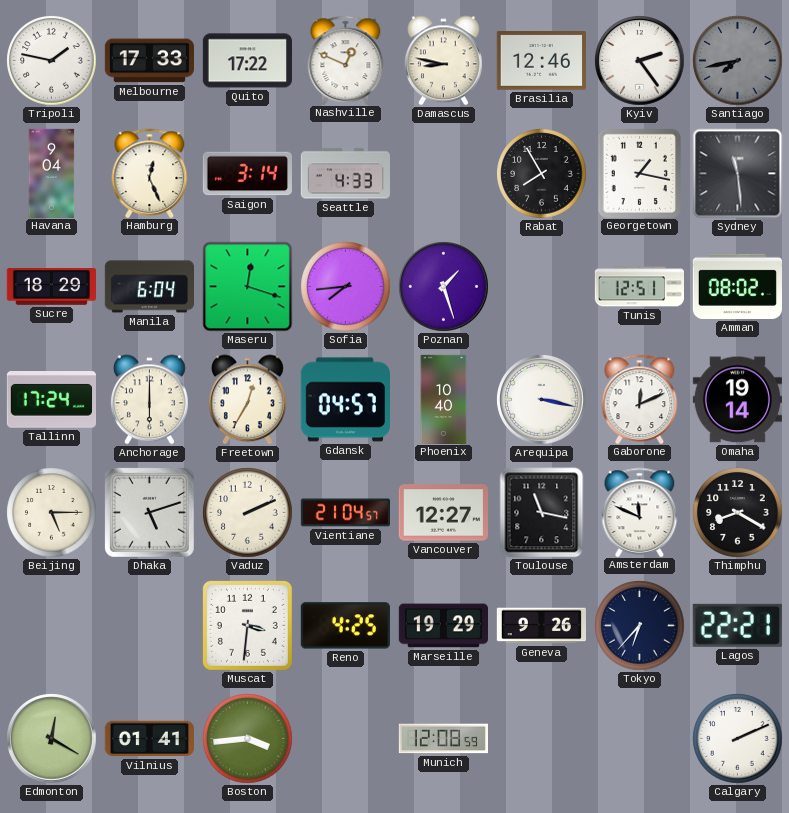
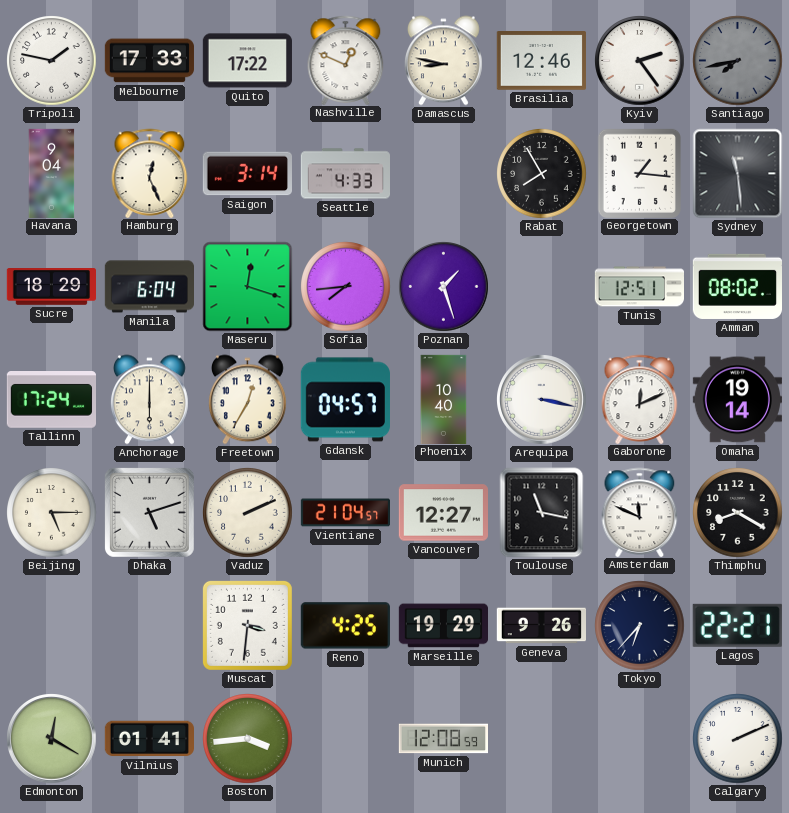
Georgetown: 1:17 -> 1:16
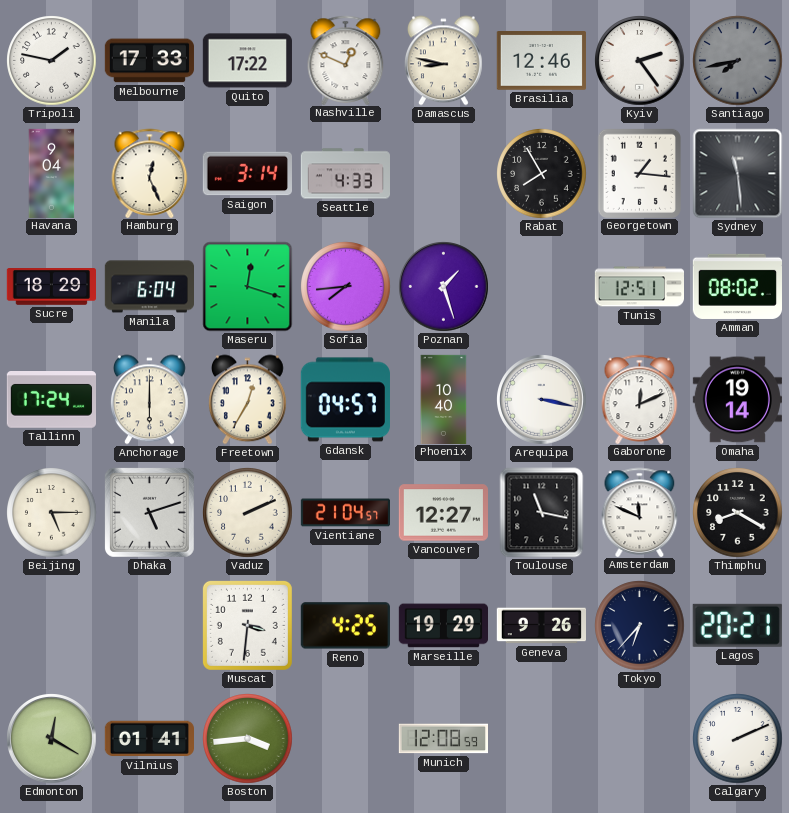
Lagos: 22:21 -> 20:21
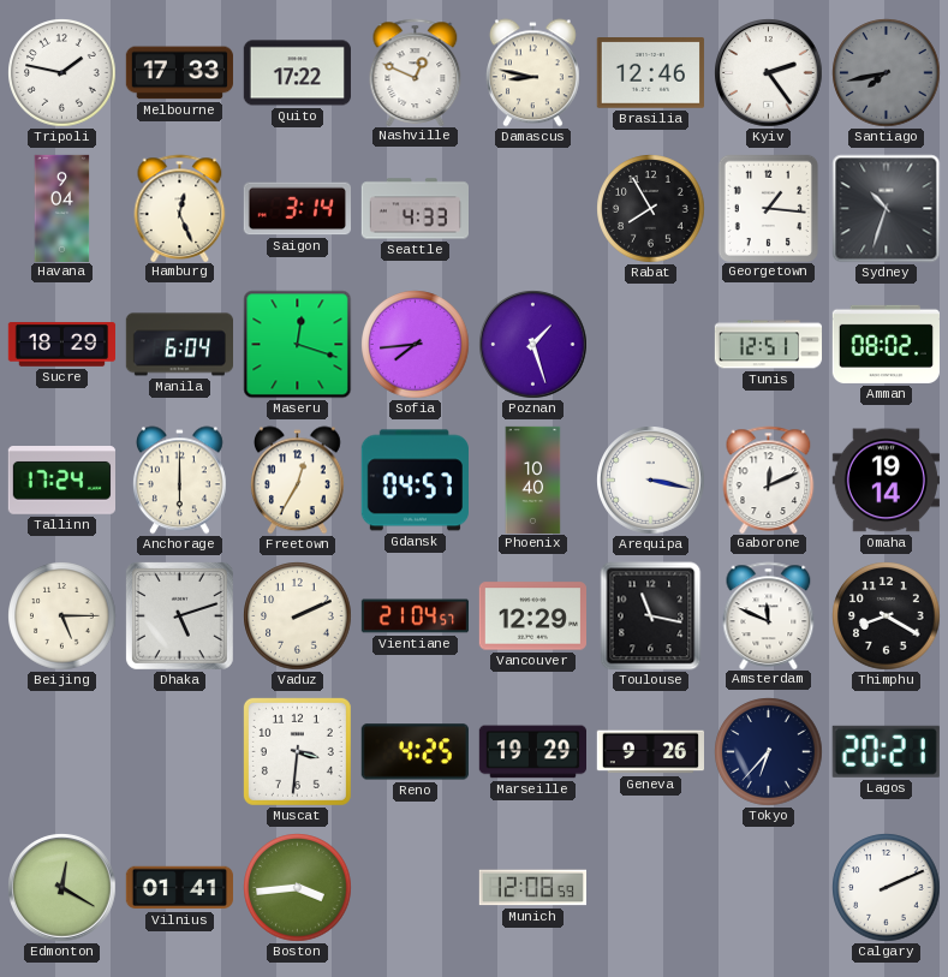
Sydney: 11:29 -> 10:33
Vancouver: 12:27 -> 12:29
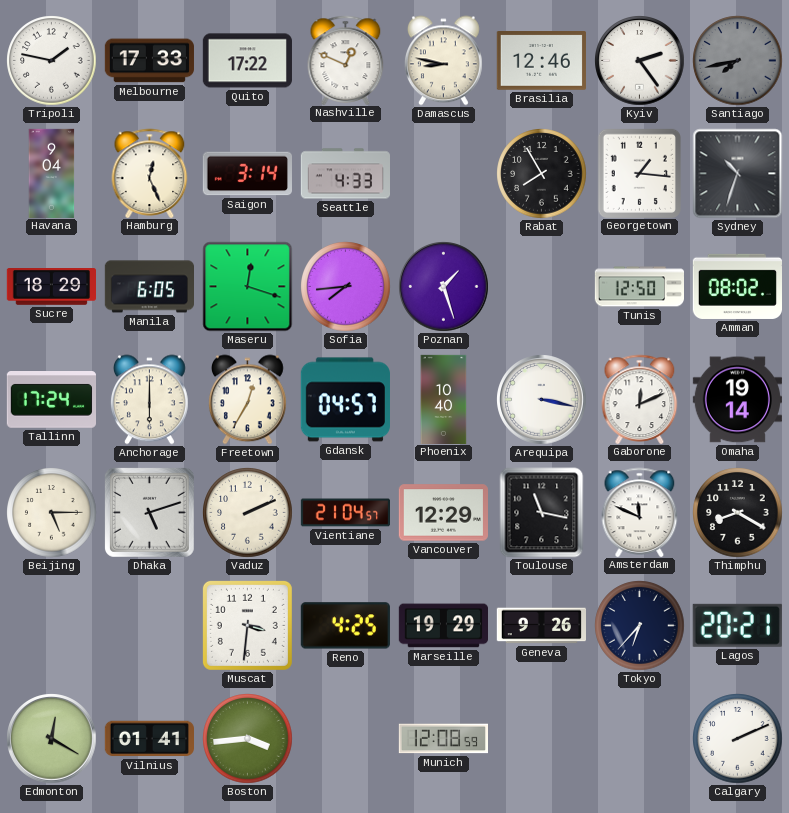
Manila: 6:04 -> 6:05
Tunis: 12:51 -> 12:50
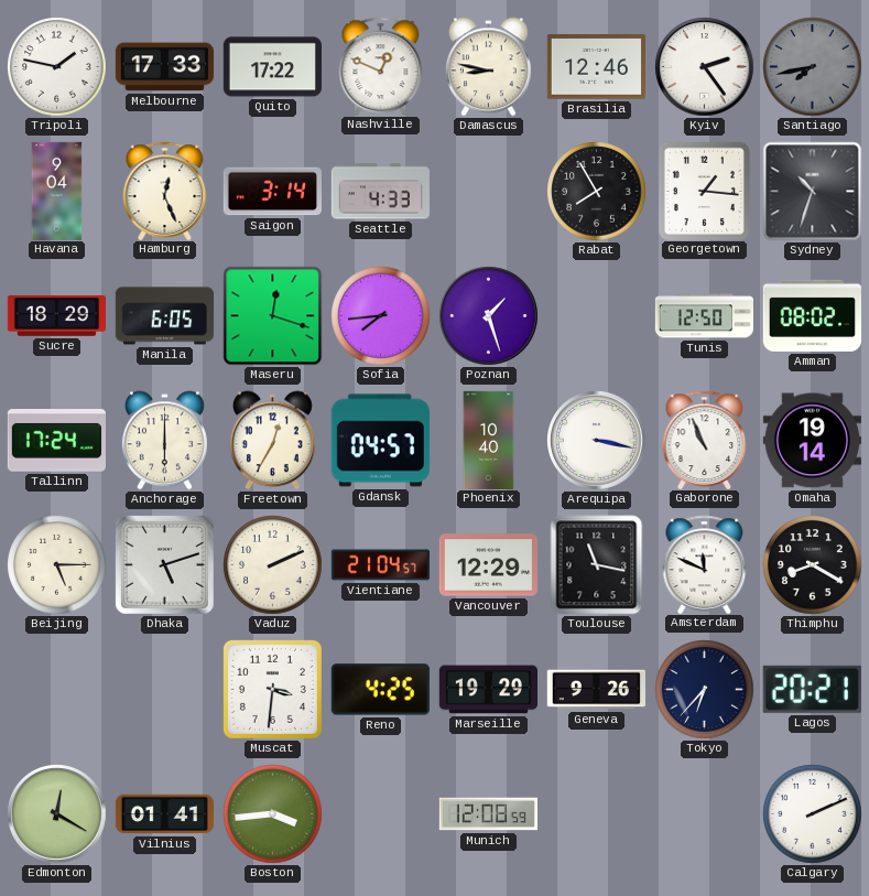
Gaborone: 12:11 -> 10:56
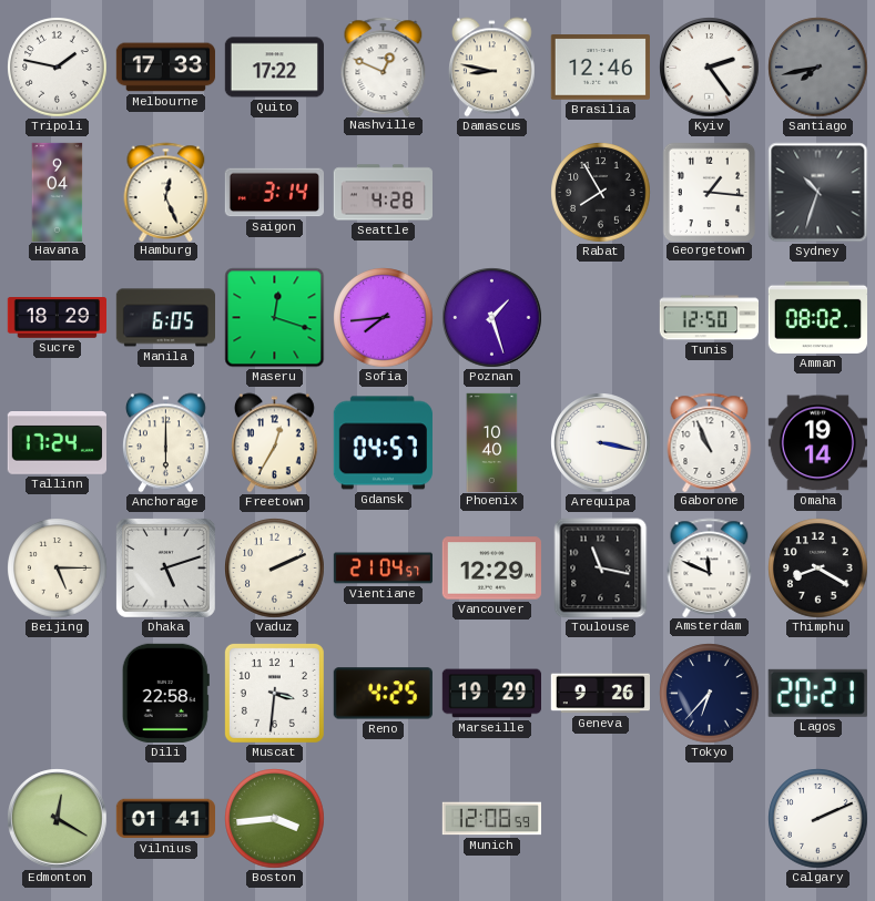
Seattle: 4:33 -> 4:28
Dili: none -> 22:58
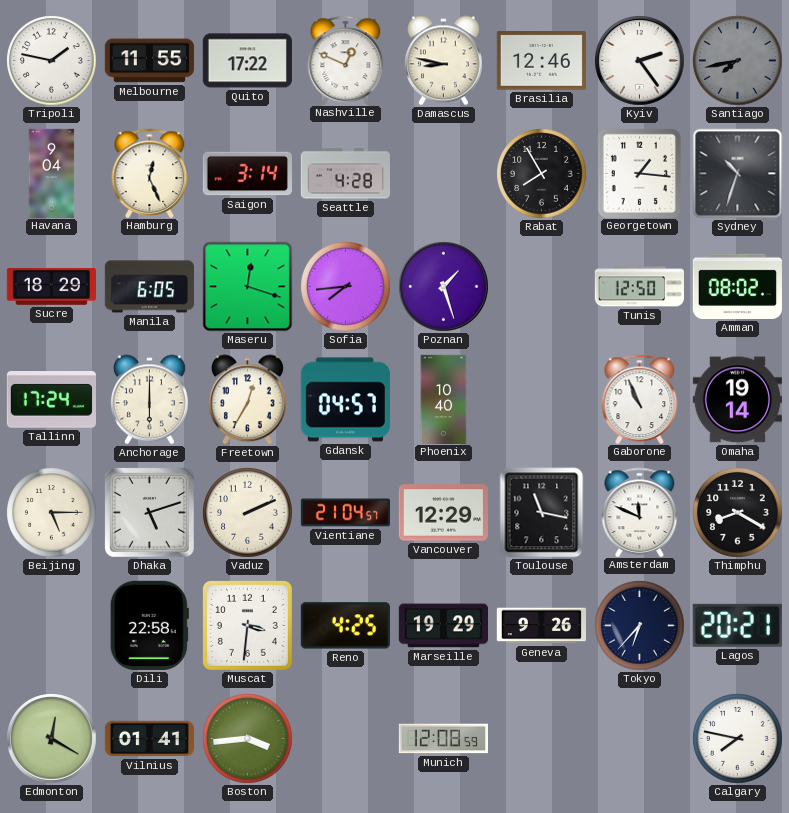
Melbourne: 17:33 -> 11:55
Arequipa: 3:17 -> none
Calgary: 2:11 -> 7:47
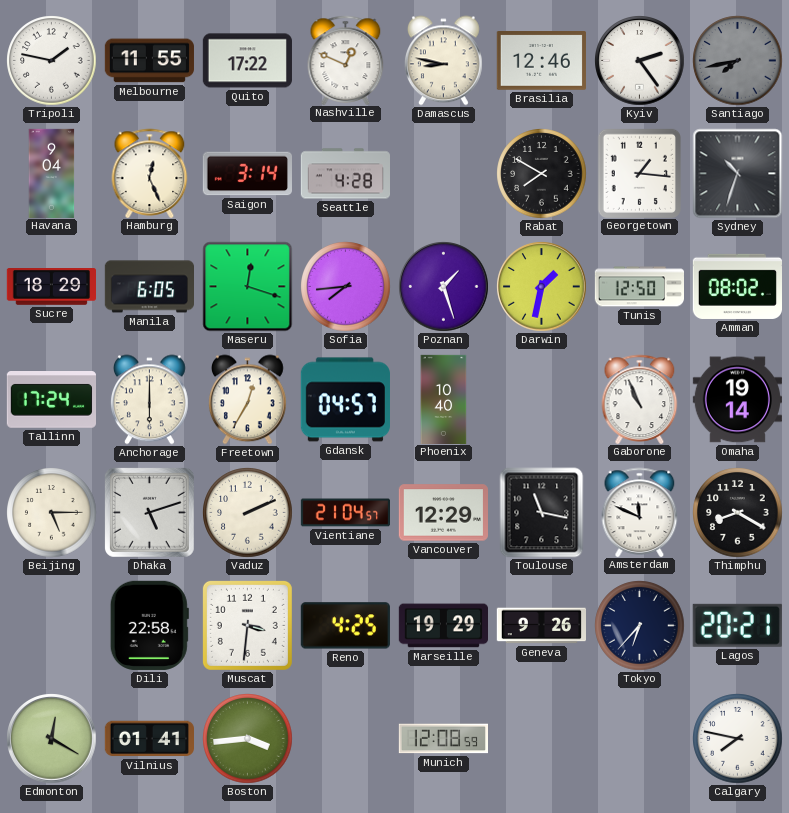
Rabat: 7:55 -> 7:50
Darwin: none -> 1:32
